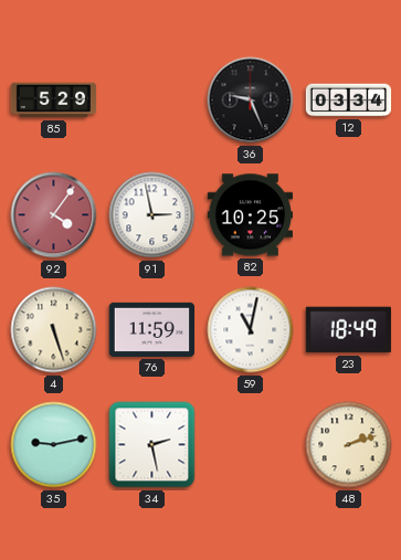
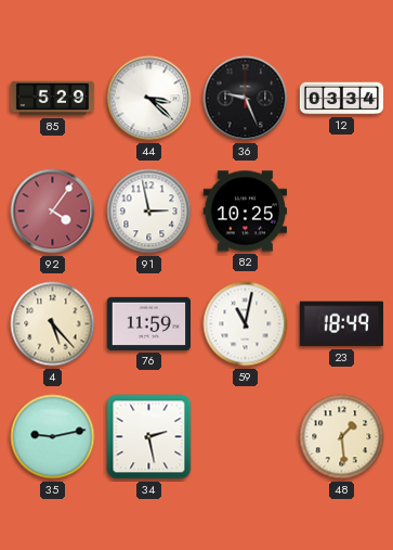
44: none -> 3:22
4: 5:27 -> 5:23
48: 2:12 -> 1:29
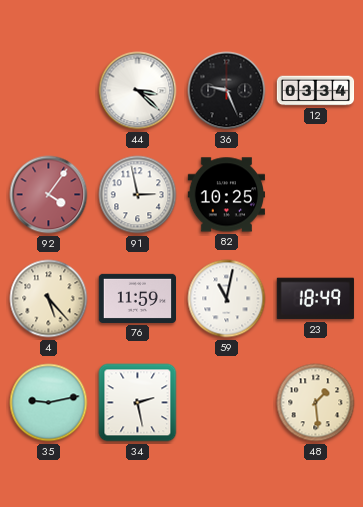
85: 5:29 -> none
